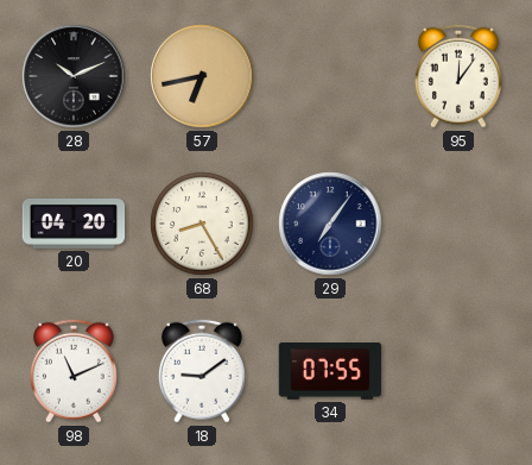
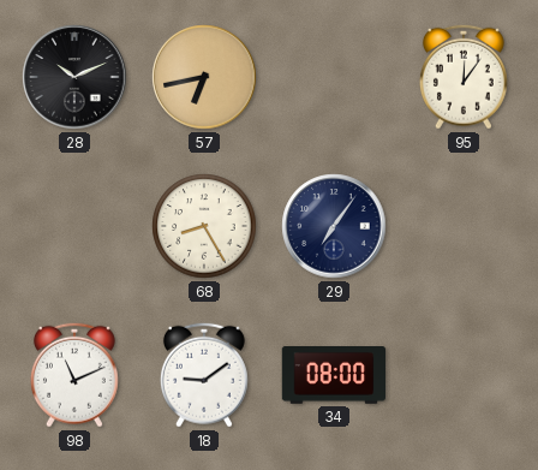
20: 04:20 -> none
34: 07:55 -> 08:00
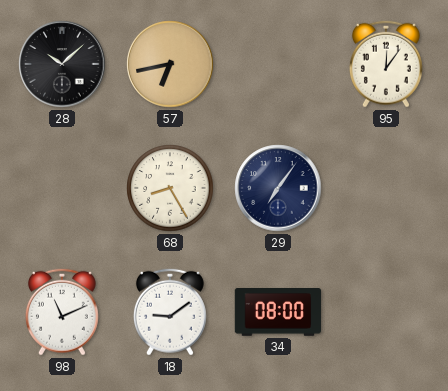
28: 10:11 -> 10:08
